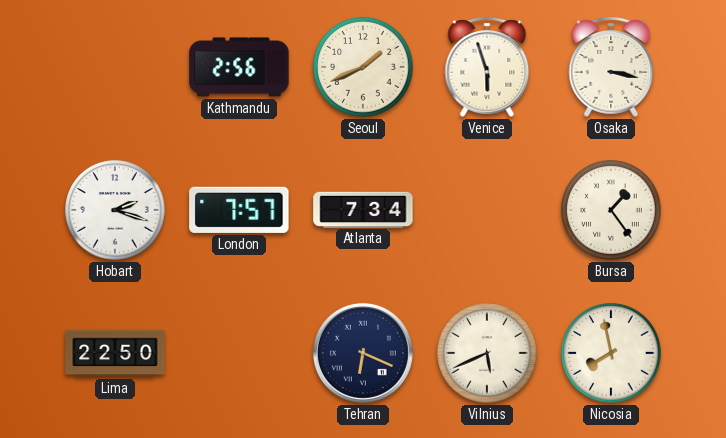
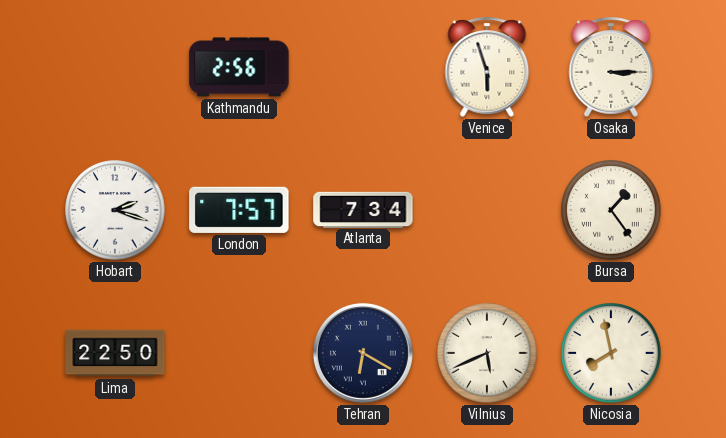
Seoul: 1:41 -> none
Osaka: 3:17 -> 3:15
Tehran: 6:19 -> 6:20
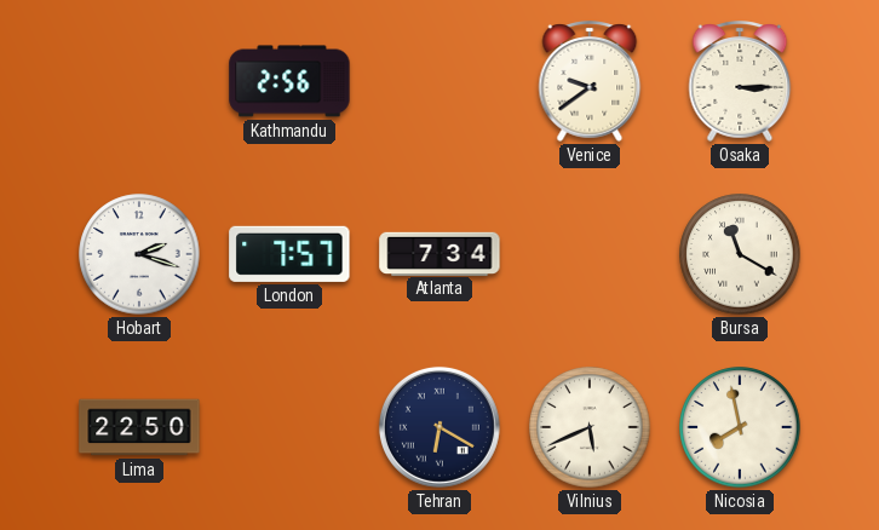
Venice: 5:57 -> 9:39
Bursa: 1:24 -> 11:20
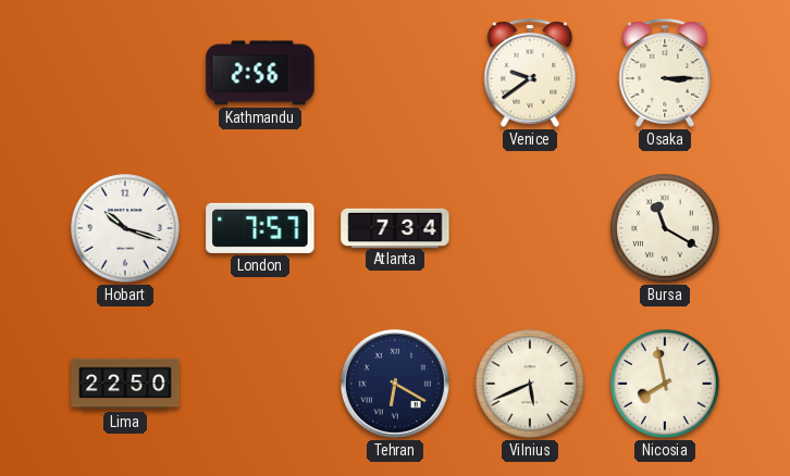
Hobart: 2:18 -> 10:18
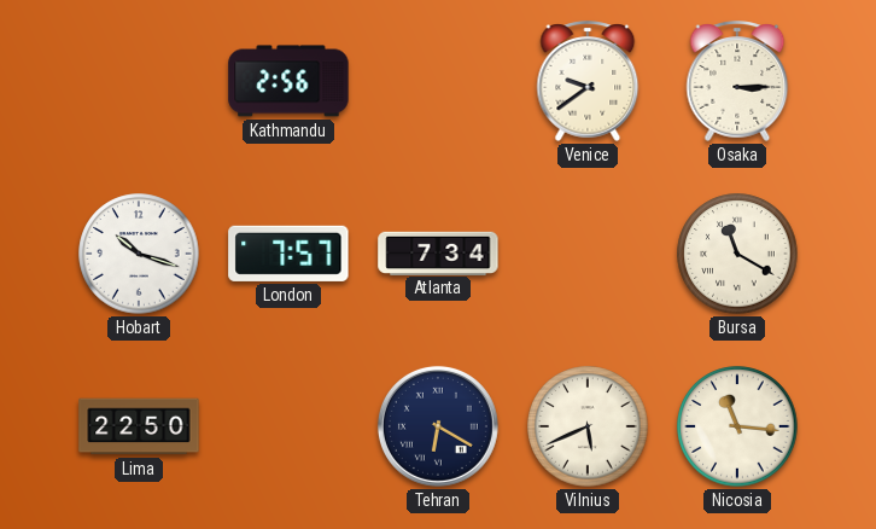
Nicosia: 7:58 -> 11:16
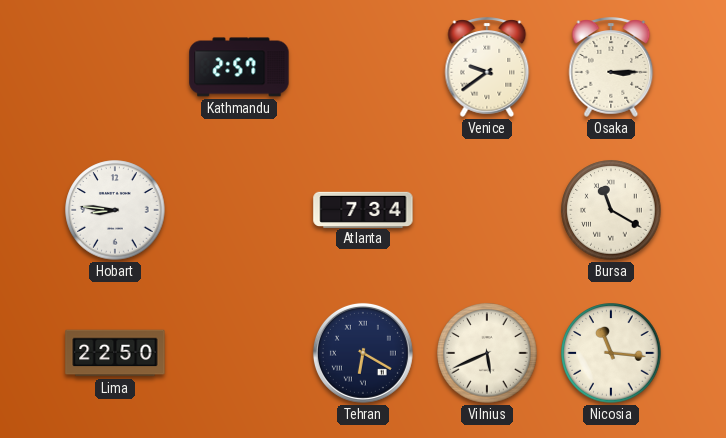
Kathmandu: 2:56 -> 2:57
Hobart: 10:18 -> 8:46
London: 7:57 -> none
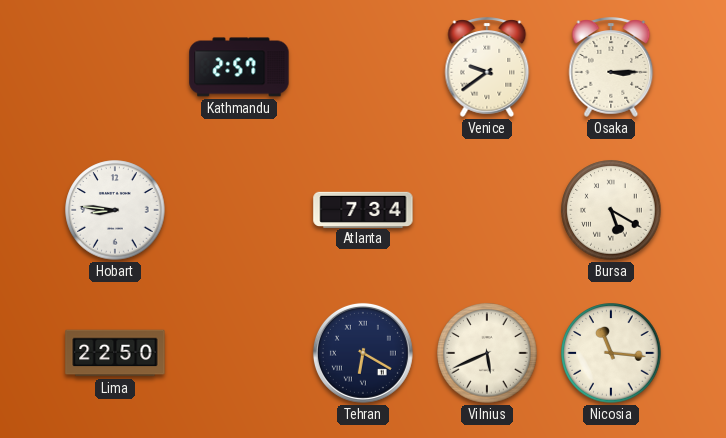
Bursa: 11:20 -> 5:20
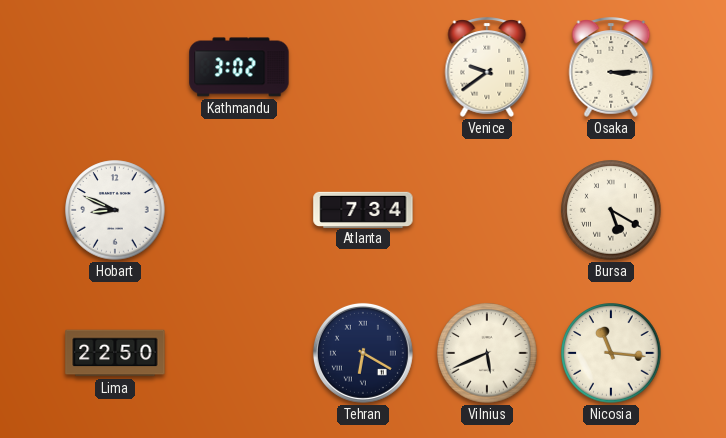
Kathmandu: 2:57 -> 3:02
Hobart: 8:46 -> 8:49
